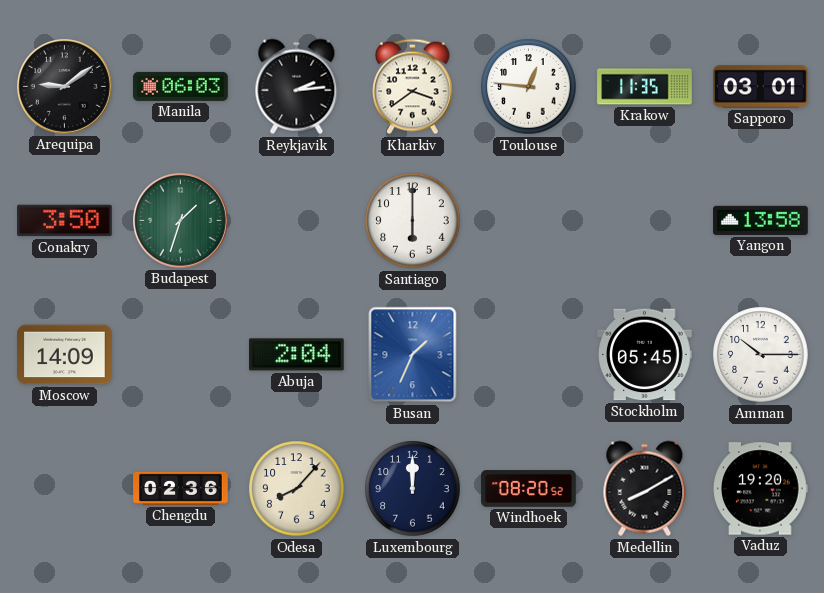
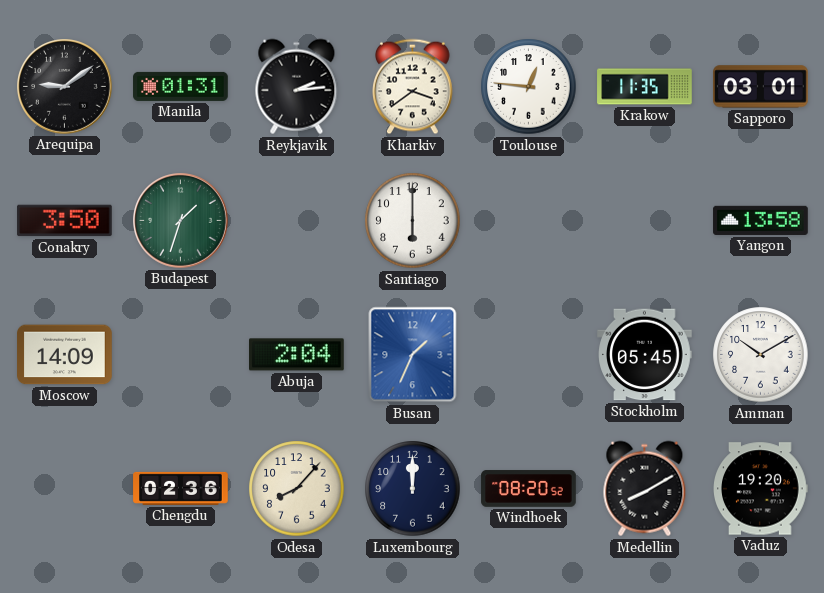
Manila: 06:03 -> 01:31
Amman: 10:15 -> 10:10
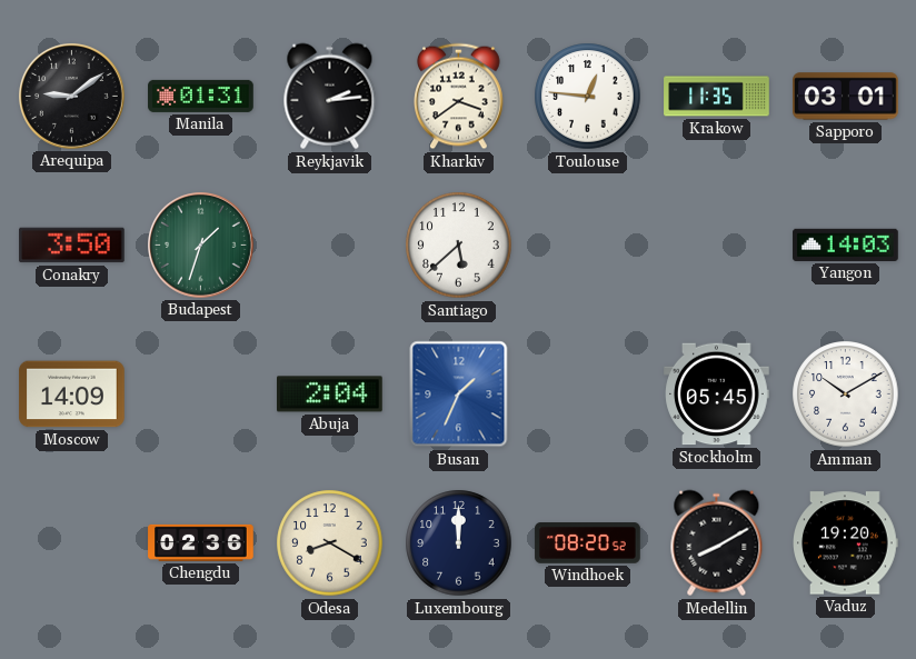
Santiago: 6:00 -> 5:38
Yangon: 13:58 -> 14:03
Odesa: 8:07 -> 8:20
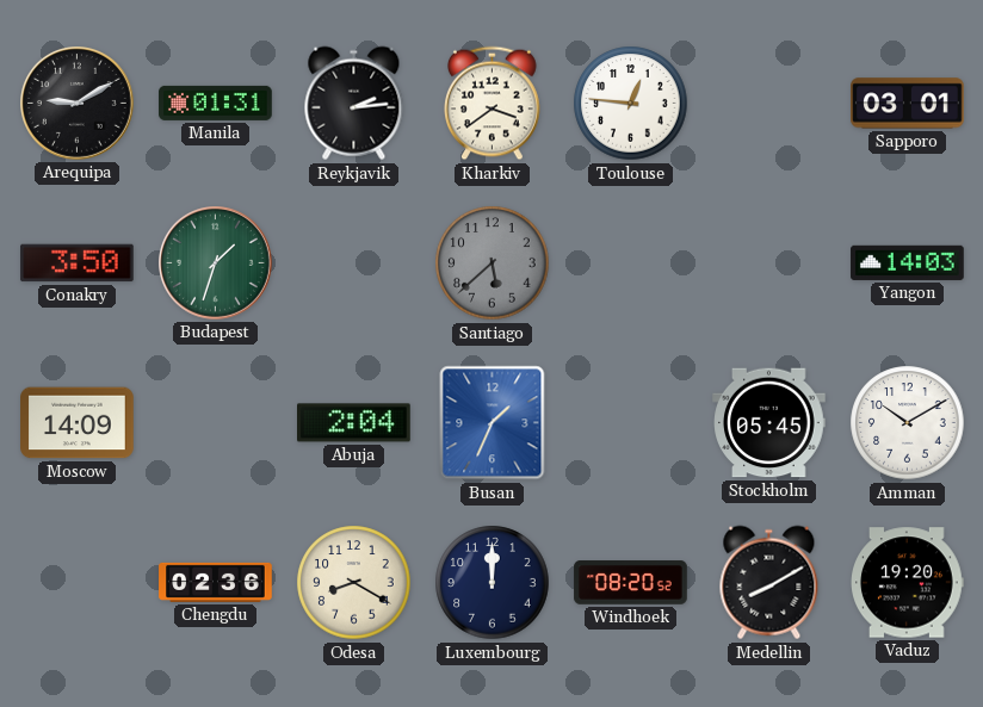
Arequipa: 9:09 -> 9:10
Krakow: 11:35 -> none
Santiago dial: white -> grey
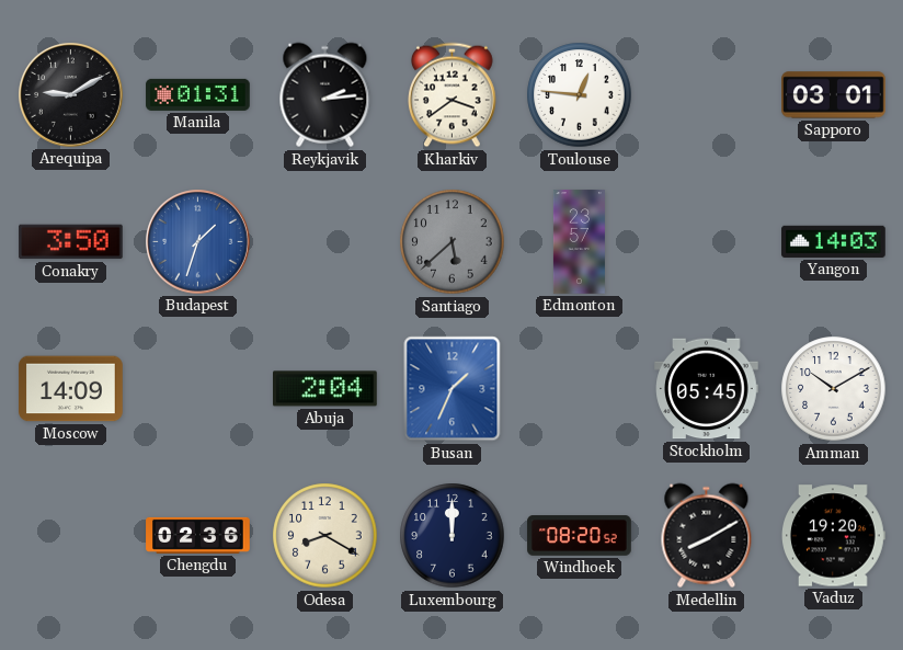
Budapest dial: green -> blue
Edmonton: none -> 23:57
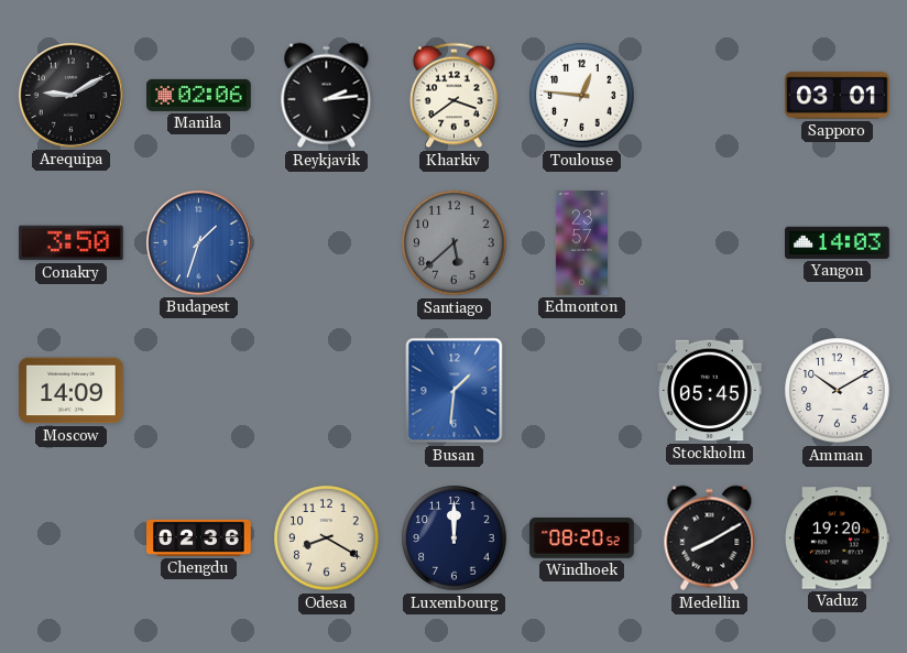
Manila: 01:31 -> 02:06
Abuja: 2:04 -> none
Busan: 1:34 -> 1:31
